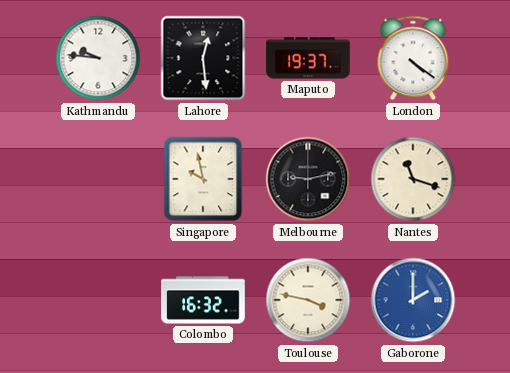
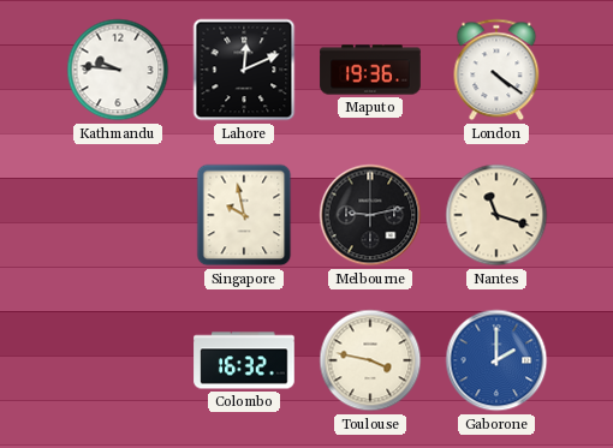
Lahore: 12:29 -> 12:11
Maputo: 19:37 -> 19:36
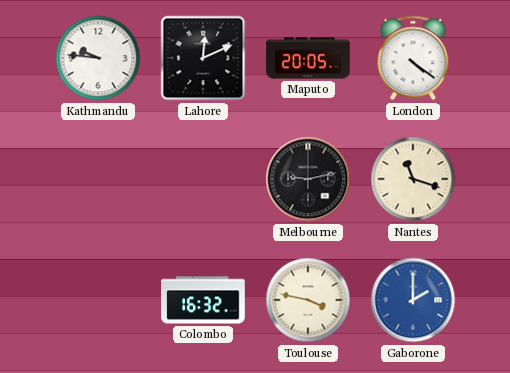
Maputo: 19:36 -> 20:05
Singapore: 9:58 -> none
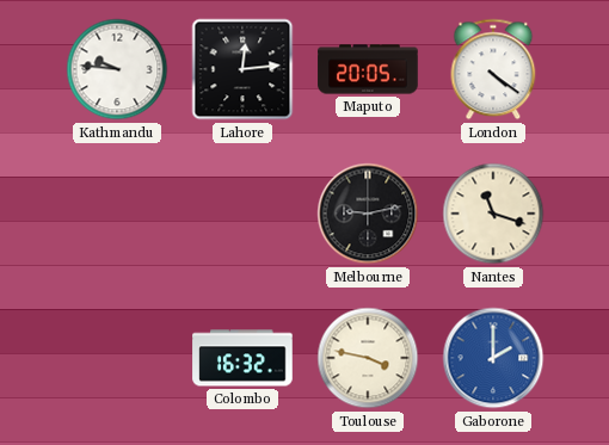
Lahore: 12:11 -> 12:14
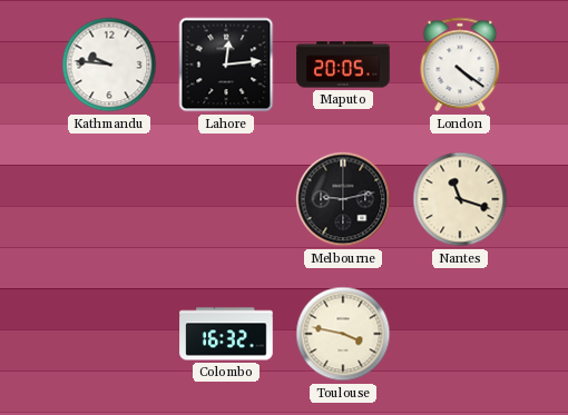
Gaborone: 2:00 -> none
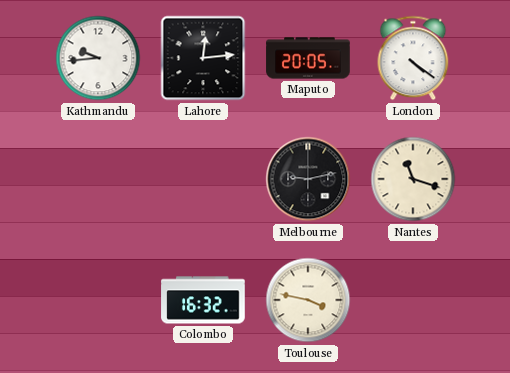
Kathmandu: 9:46 -> 9:44
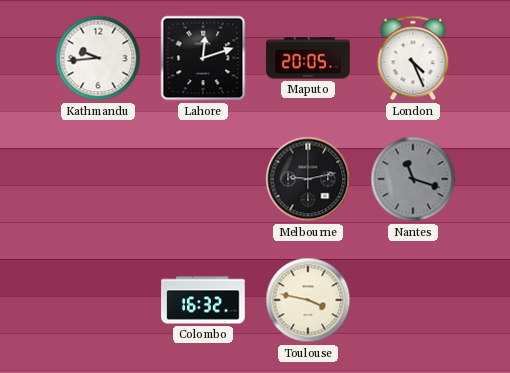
Lahore: 12:14 -> 12:12
London: 4:21 -> 4:26
Nantes dial: cream -> grey
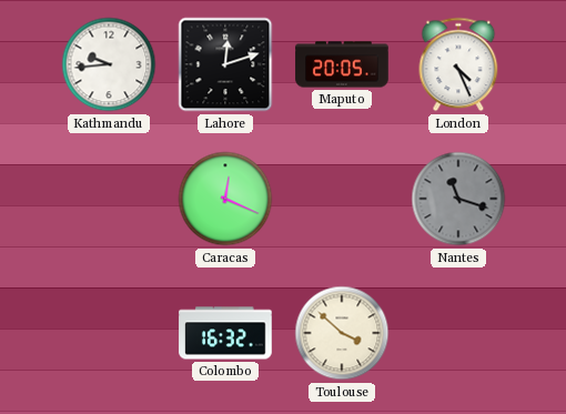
Caracas: none -> 12:19
Melbourne: 9:13 -> none
Toulouse: 3:47 -> 3:52
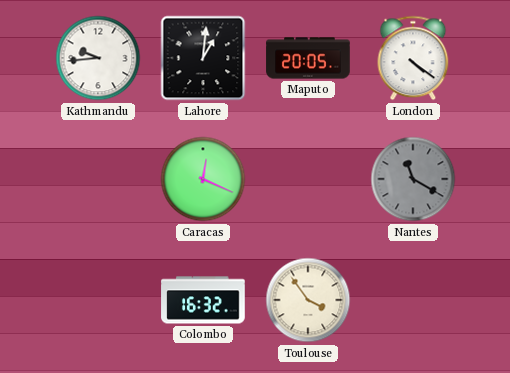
Lahore: 12:12 -> 1:01
London: 4:26 -> 4:21
Nantes: 11:18 -> 11:20
Toulouse: 3:52 -> 3:54
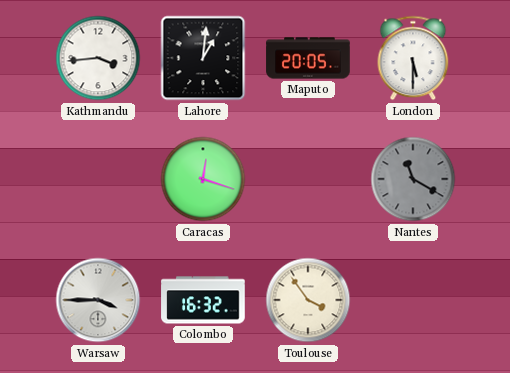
Kathmandu: 9:44 -> 3:44
London: 4:21 -> 5:30
Caracas: 12:19 -> 12:18
Warsaw: none -> 3:45
